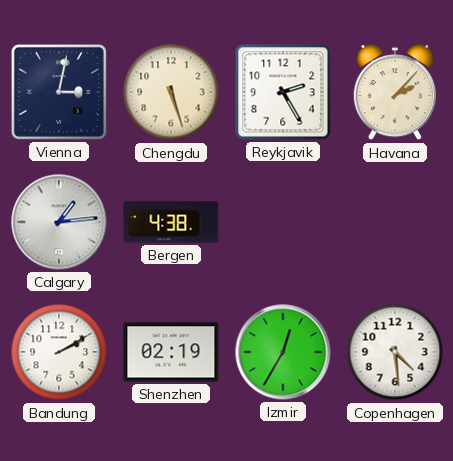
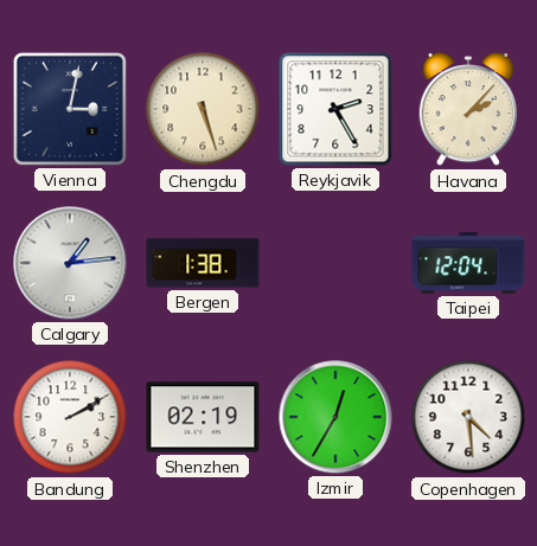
Bergen: 4:38 -> 1:38
Taipei: none -> 12:04
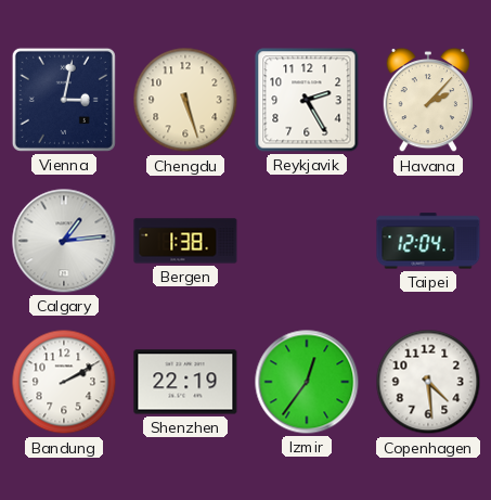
Shenzhen: 02:19 -> 22:19
Izmir: 12:35 -> 12:36
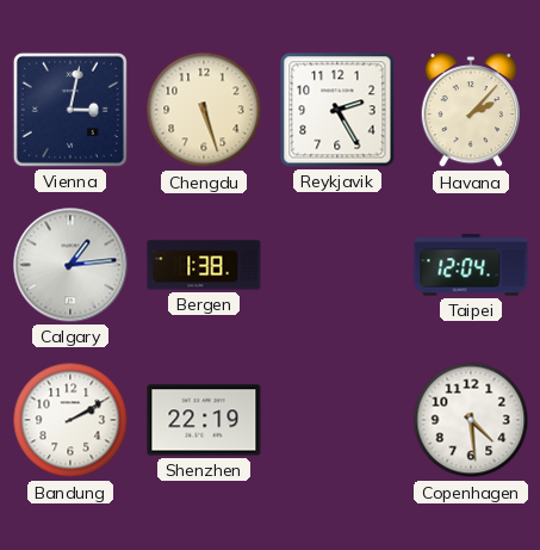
Izmir: 12:36 -> none
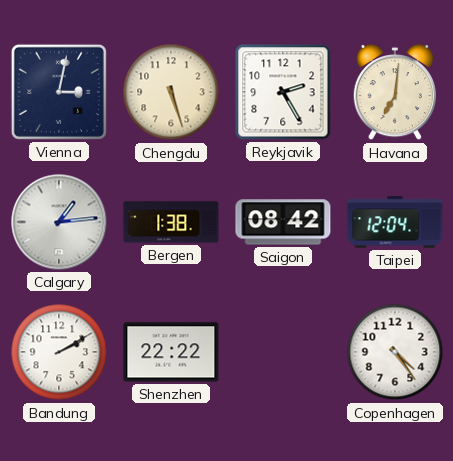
Havana: 2:07 -> 7:01
Saigon: none -> 08:42
Shenzhen: 22:19 -> 22:22
Copenhagen: 4:29 -> 4:24
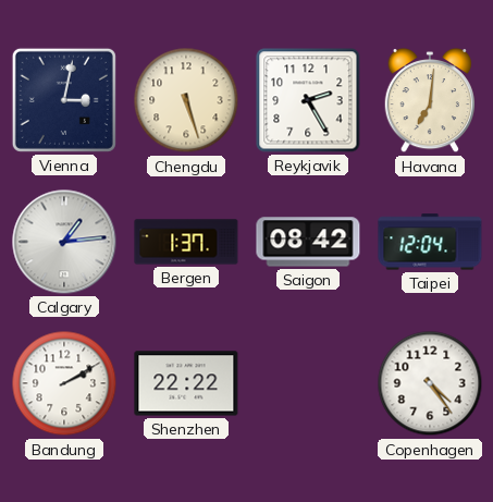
Bergen: 1:38 -> 1:37
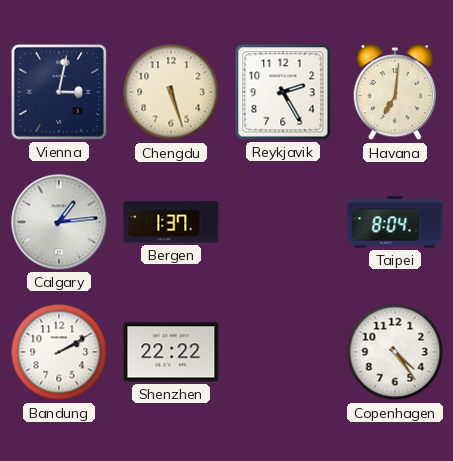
Saigon: 08:42 -> none
Taipei: 12:04 -> 8:04
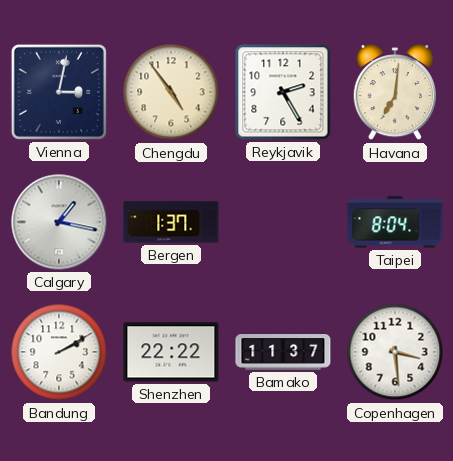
Chengdu: 5:27 -> 4:54
Calgary: 1:14 -> 1:17
Bamako: none -> 11:37
Copenhagen: 4:24 -> 3:29
